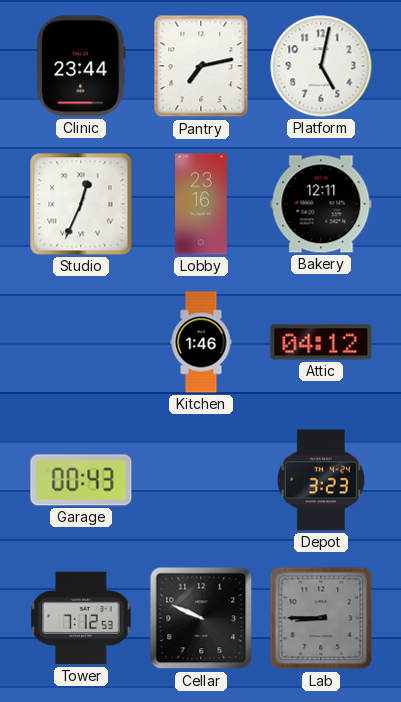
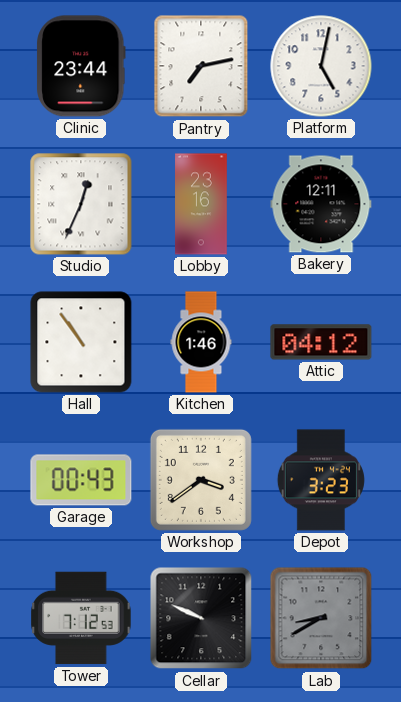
Hall: none -> 10:54
Workshop: none -> 3:39
Lab: 8:45 -> 8:40
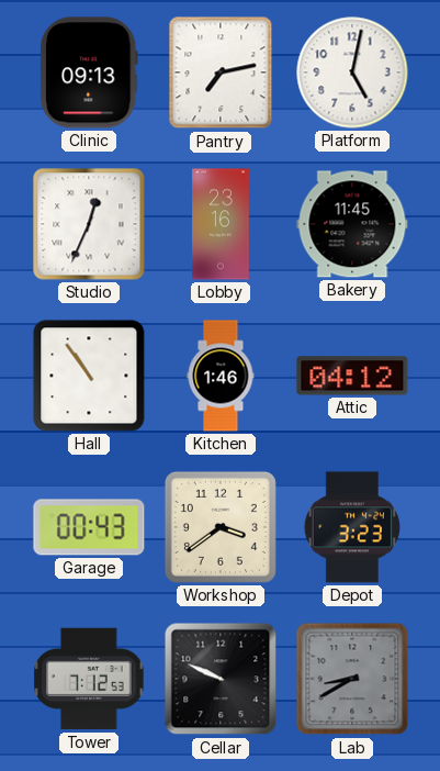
Clinic: 23:44 -> 09:13
Bakery: 12:11 -> 11:45
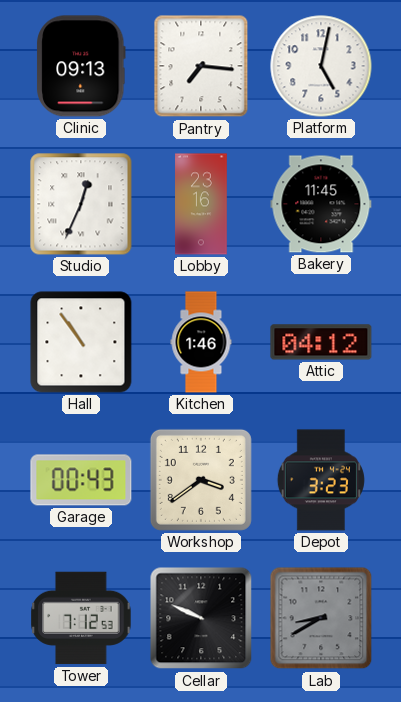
Pantry: 7:13 -> 7:16
